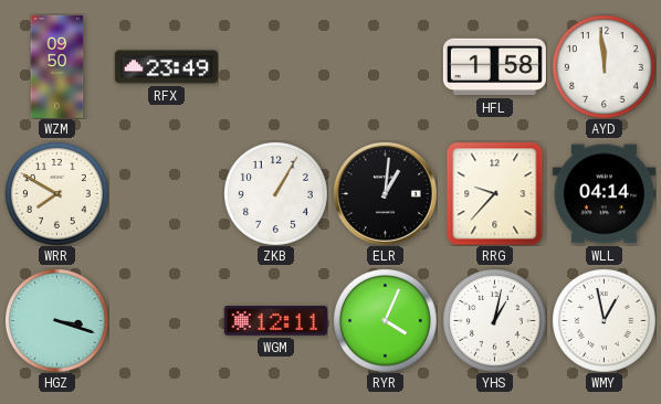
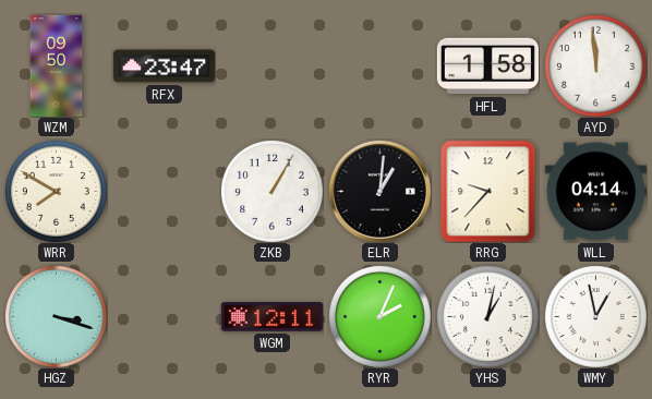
RFX: 23:49 -> 23:47
RYR: 4:04 -> 2:04
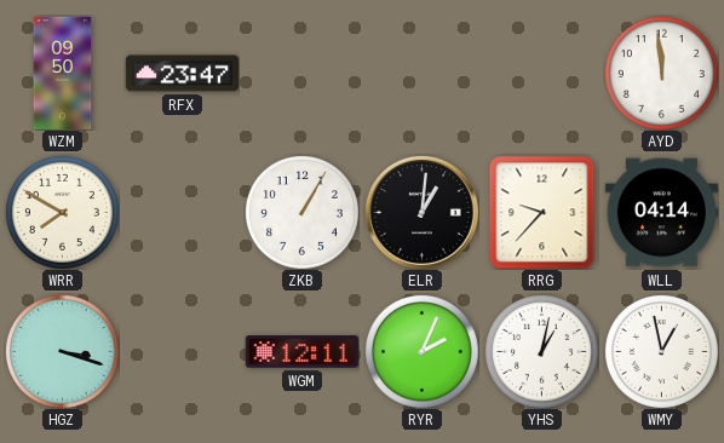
HFL: 1:58 -> none
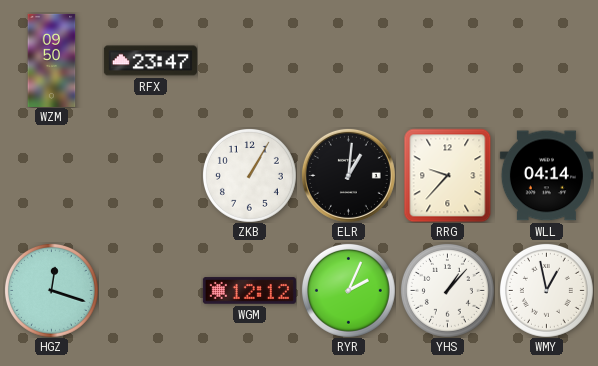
AYD: 11:59 -> none
WRR: 7:50 -> none
HGZ: 3:18 -> 12:18
WGM: 12:11 -> 12:12
YHS: 1:02 -> 1:07
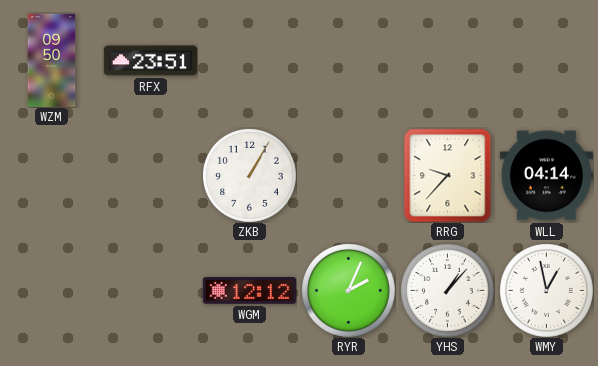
RFX: 23:47 -> 23:51
ELR: 1:01 -> none
HGZ: 12:18 -> none
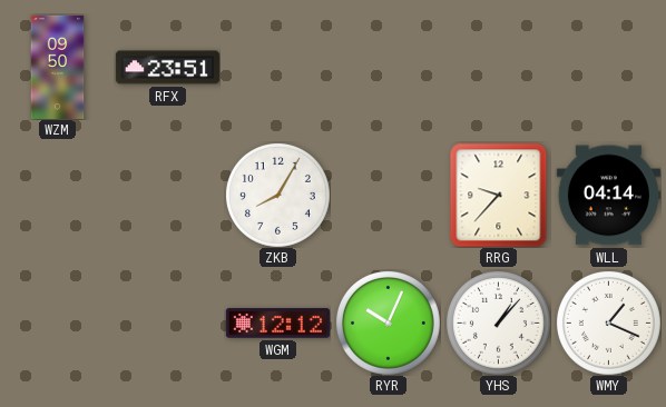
ZKB: 1:05 -> 8:05
RYR: 2:04 -> 10:04
WMY: 12:58 -> 1:19
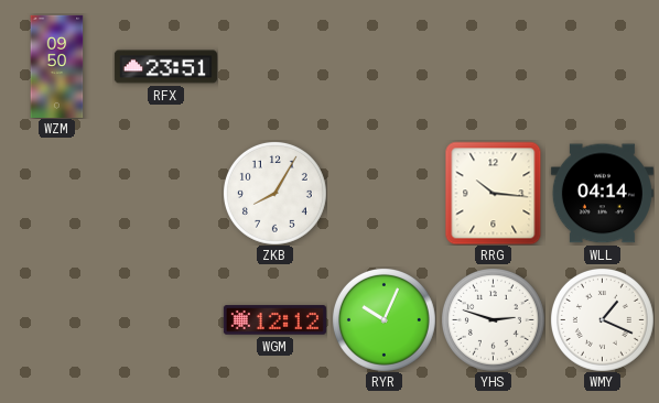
RRG: 9:37 -> 10:16
YHS: 1:07 -> 2:48
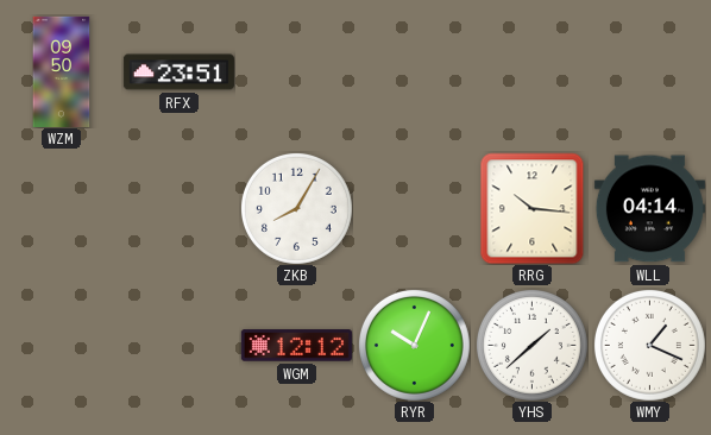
YHS: 2:48 -> 1:38
